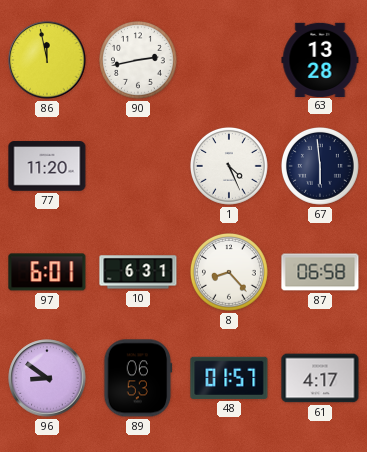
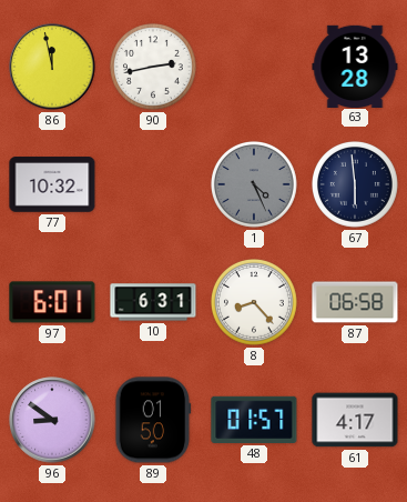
77: 11:20 -> 10:32
1 dial: white -> grey
89: 06:53 -> 01:50
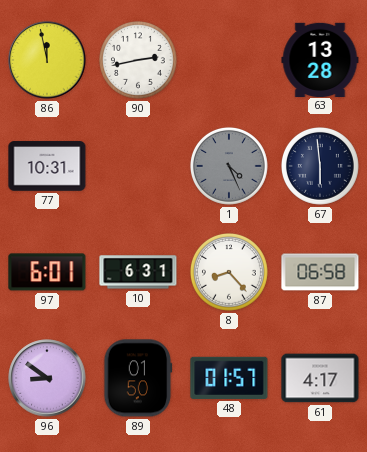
77: 10:32 -> 10:31
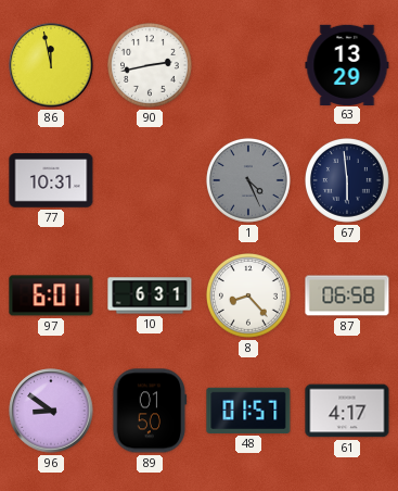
63: 13:28 -> 13:29
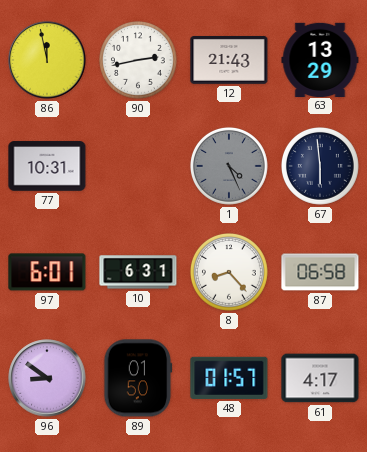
12: none -> 21:43
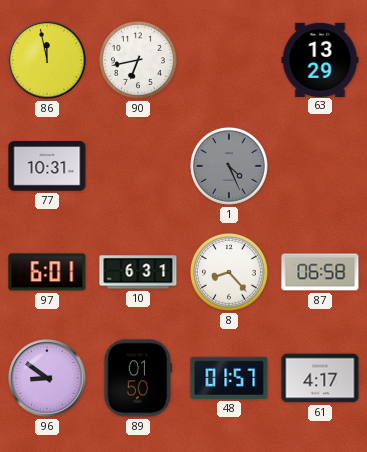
90: 2:43 -> 6:43
12: 21:43 -> none
67: 5:59 -> none
